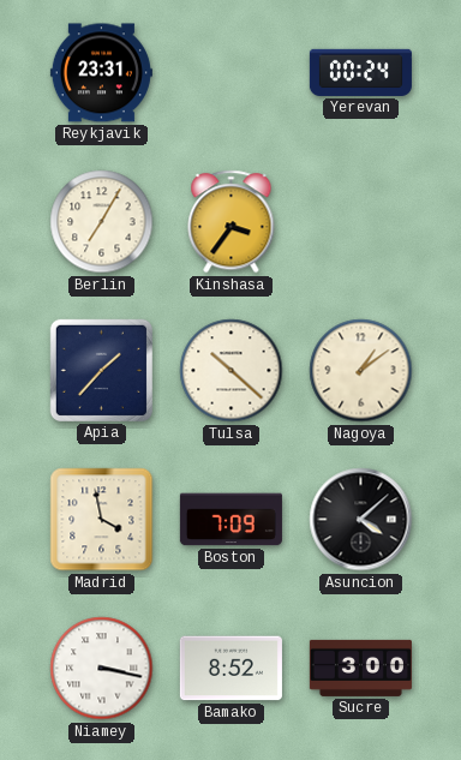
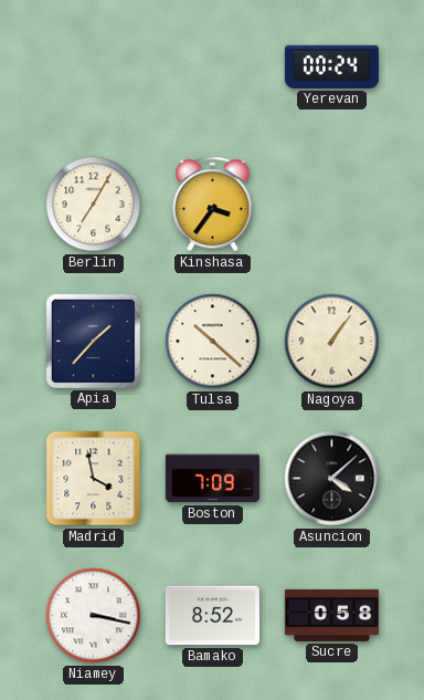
Reykjavik: 23:31 -> none
Nagoya: 1:09 -> 1:06
Sucre: 3:00 -> 0:58
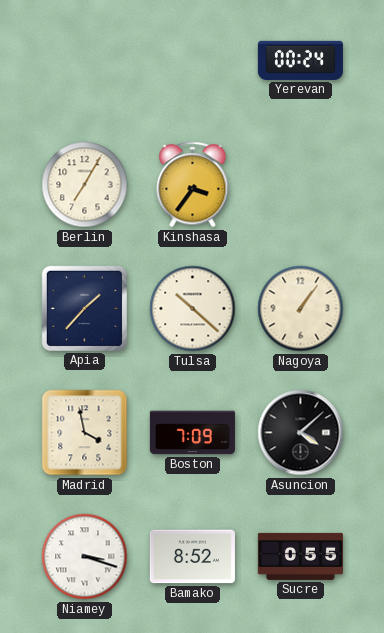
Niamey: 3:17 -> 3:18
Sucre: 0:58 -> 0:55
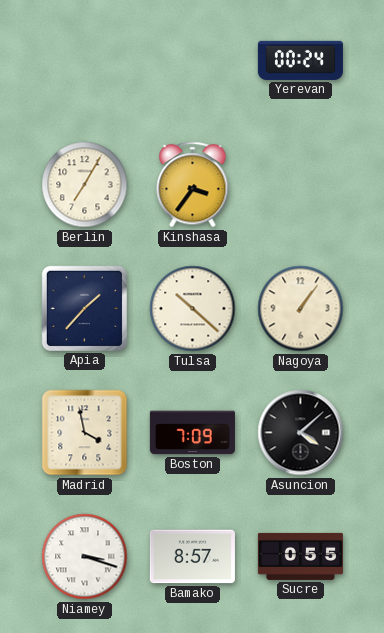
Bamako: 8:52 -> 8:57
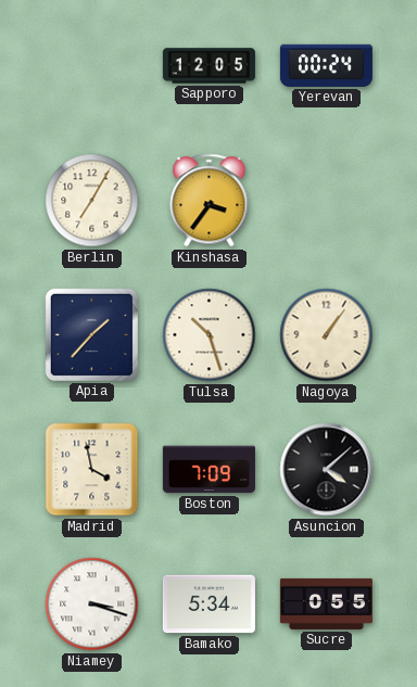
Sapporo: none -> 12:05
Tulsa: 10:22 -> 10:27
Bamako: 8:57 -> 5:34
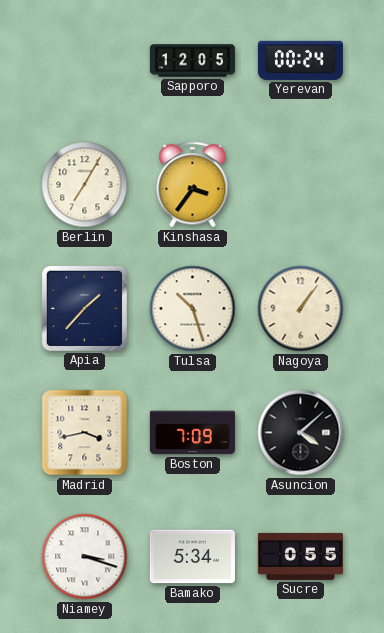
Madrid: 3:58 -> 3:43
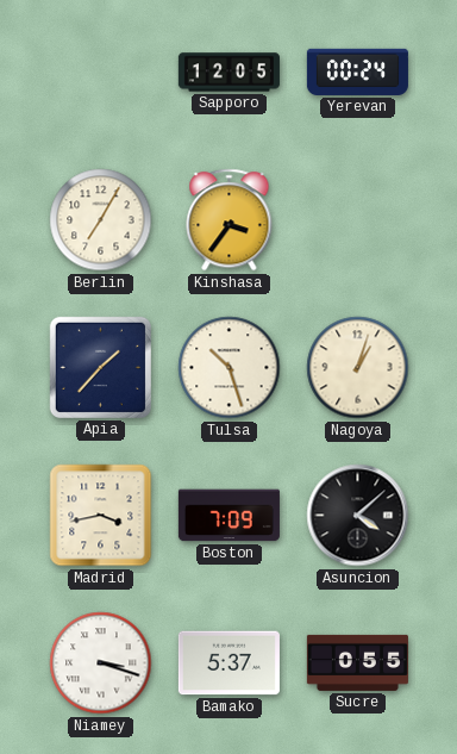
Nagoya: 1:06 -> 1:03
Bamako: 5:34 -> 5:37
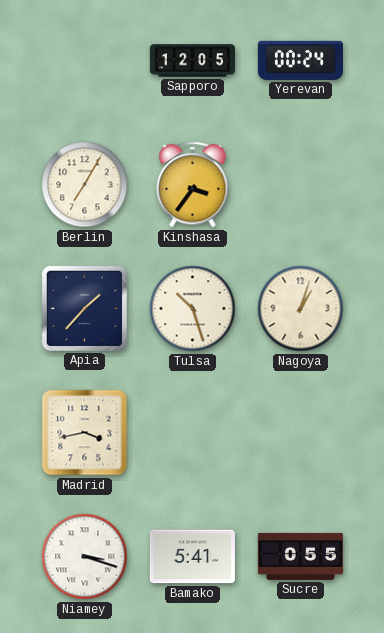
Boston: 7:09 -> none
Asuncion: 4:08 -> none
Bamako: 5:37 -> 5:41
